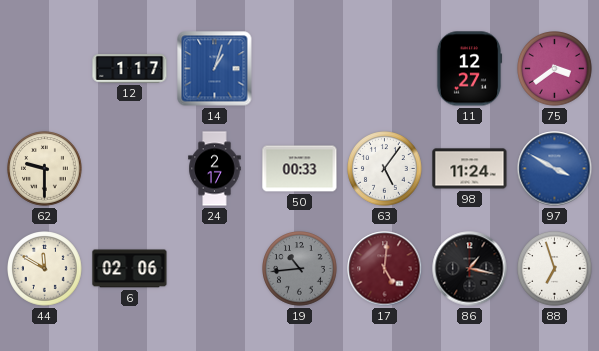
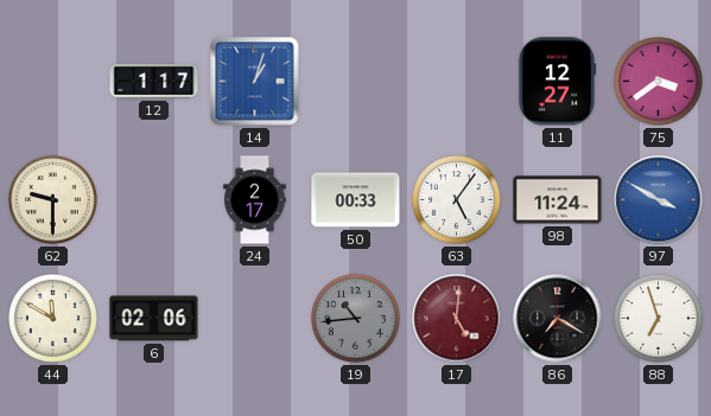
86: 1:17 -> 7:20
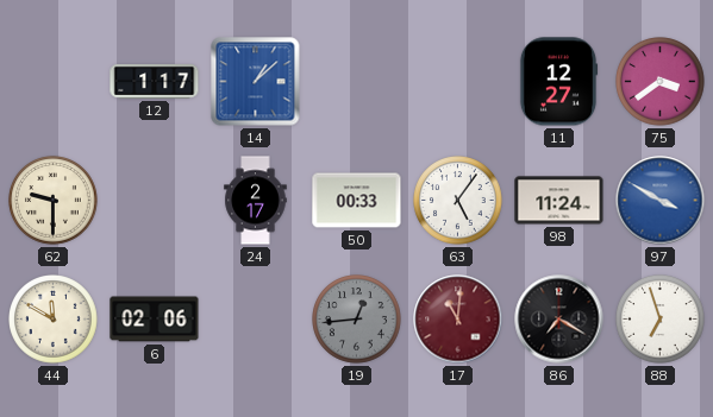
14: 1:03 -> 1:08
19: 10:44 -> 12:44
17: 5:01 -> 11:01
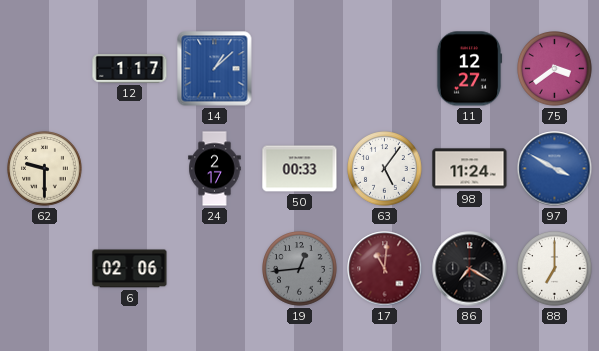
44: 11:50 -> none
88: 6:57 -> 7:00
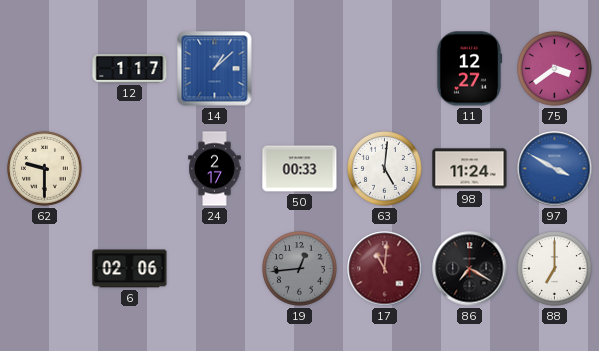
63: 5:06 -> 5:01
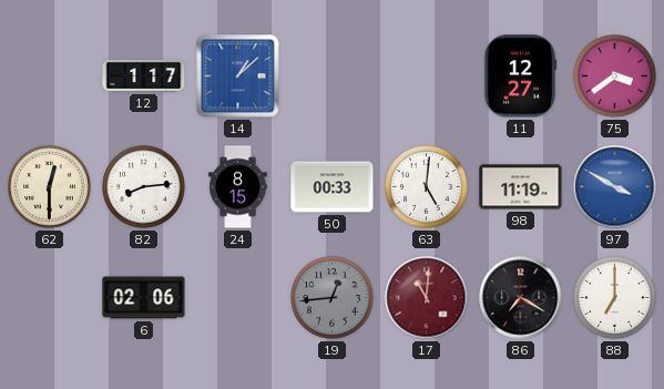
62: 9:30 -> 12:30
82: none -> 8:14
24: 2:17 -> 8:15
98: 11:24 -> 11:19
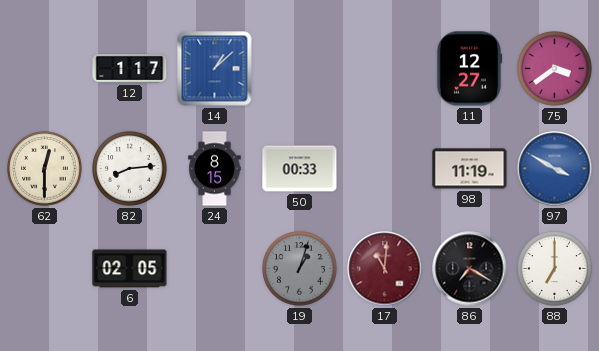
63: 5:01 -> none
6: 02:06 -> 02:05
19: 12:44 -> 1:03
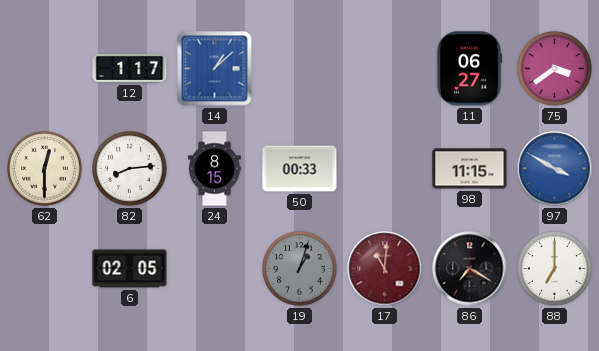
11: 12:27 -> 06:27
98: 11:19 -> 11:15
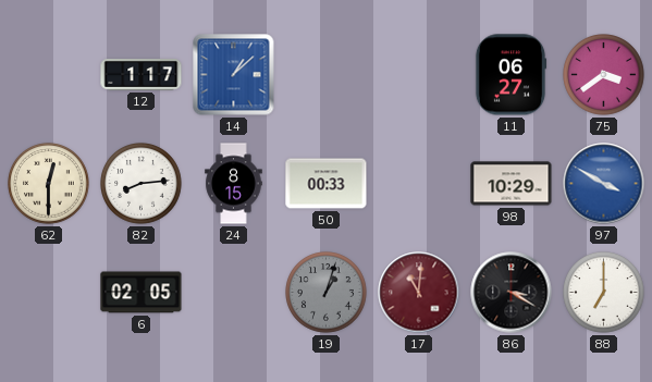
98: 11:15 -> 10:29
86: 7:20 -> 3:20
